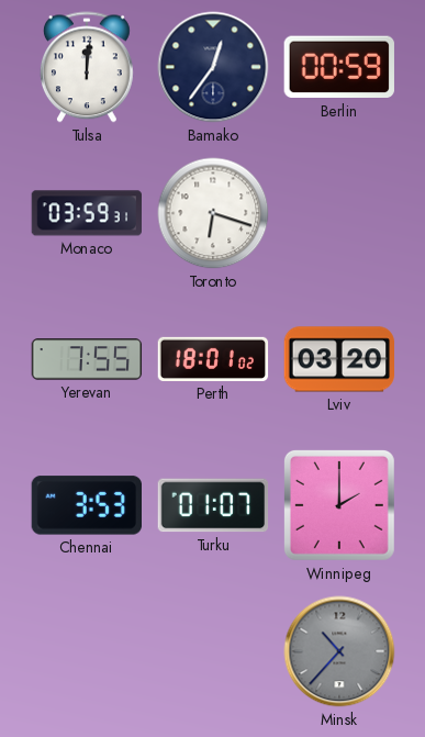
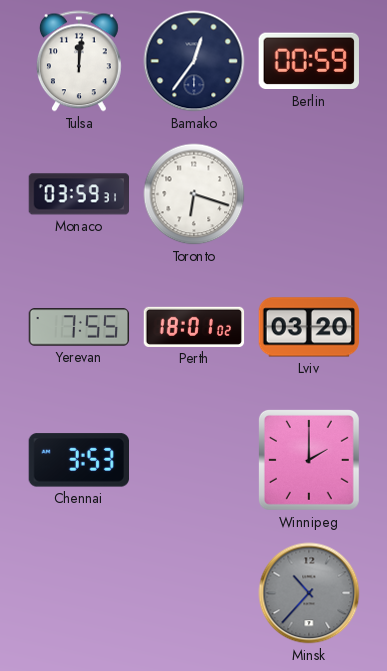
Turku: 01:07 -> none
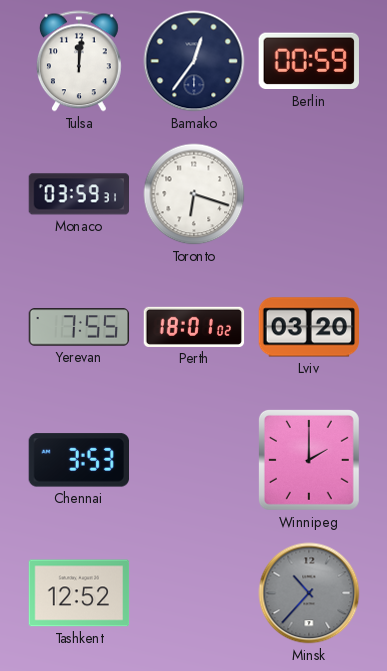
Tashkent: none -> 12:52
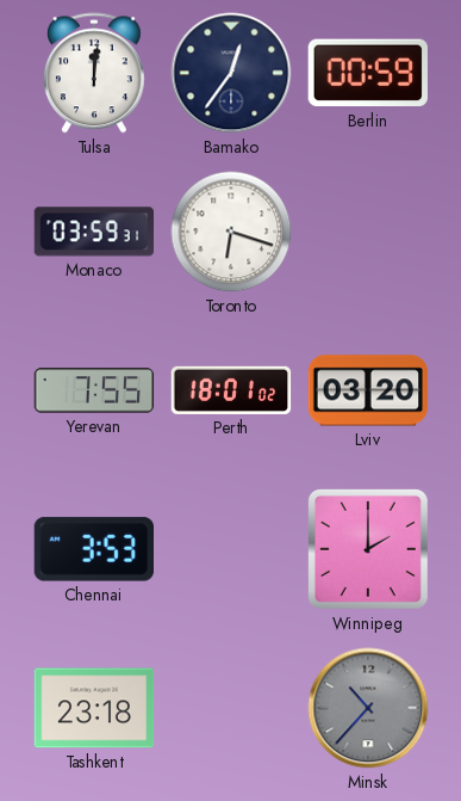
Tashkent: 12:52 -> 23:18
